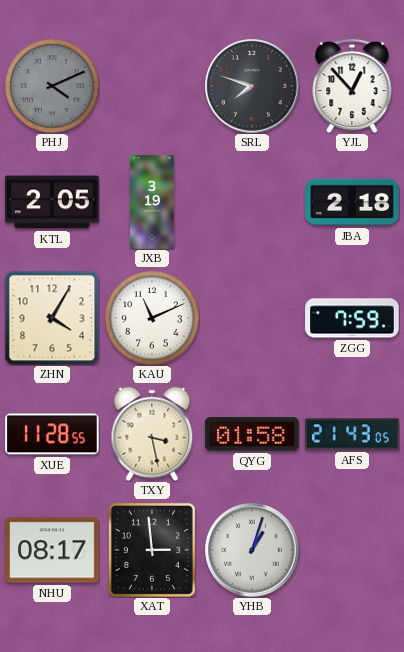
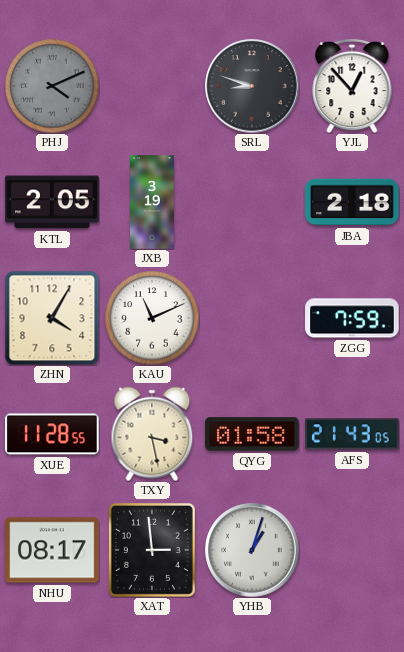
SRL: 7:48 -> 8:48
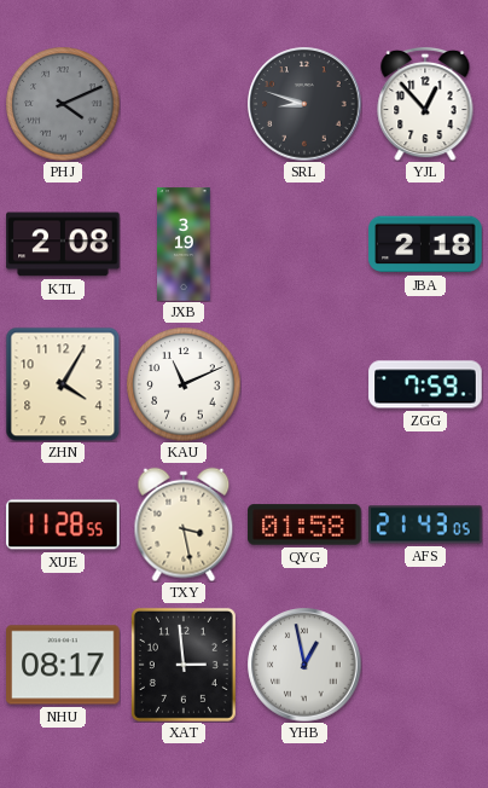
KTL: 2:05 -> 2:08
YHB: 1:03 -> 12:58
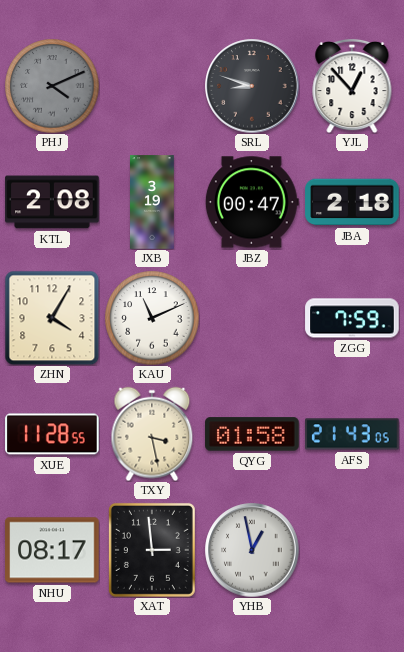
JBZ: none -> 00:47
